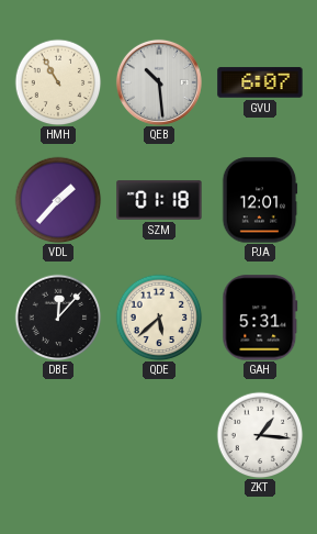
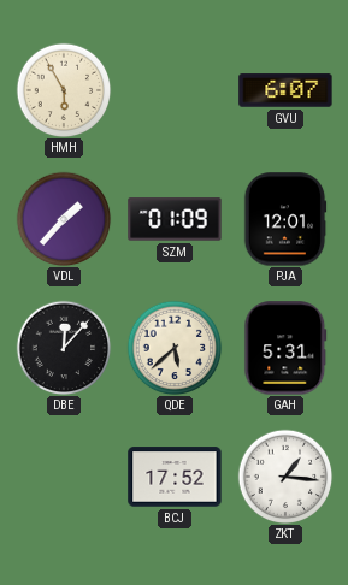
HMH: 10:55 -> 5:55
QEB: 10:29 -> none
SZM: 01:18 -> 01:09
BCJ: none -> 17:52
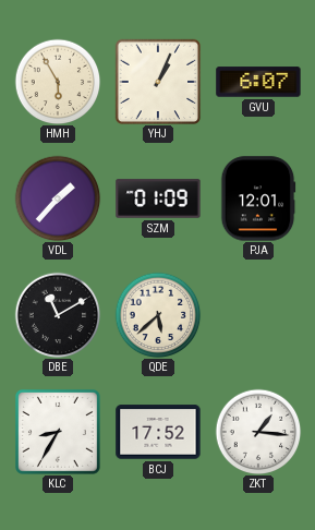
YHJ: none -> 1:04
DBE: 12:07 -> 11:10
GAH: 5:31 -> none
KLC: none -> 8:35
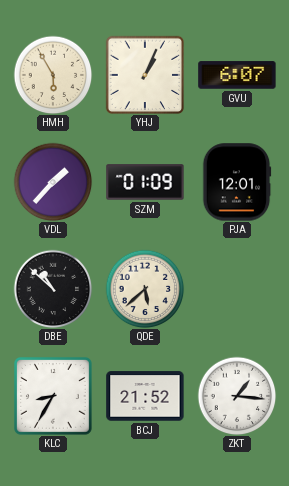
DBE: 11:10 -> 10:52
BCJ: 17:52 -> 21:52
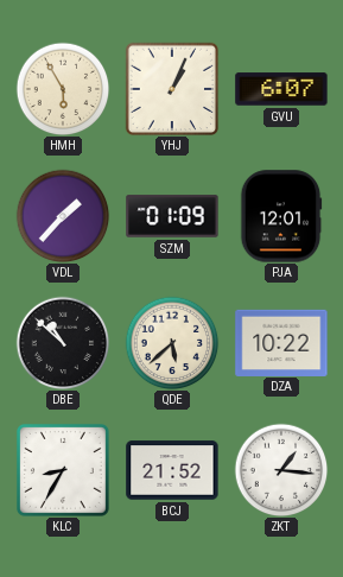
DZA: none -> 10:22
